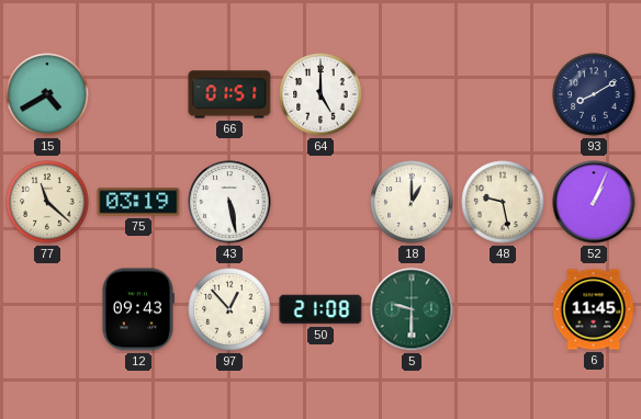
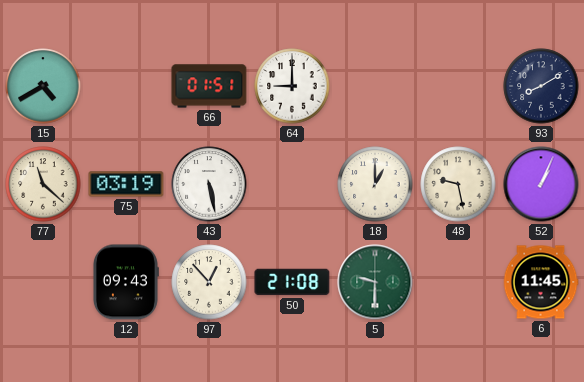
64: 5:00 -> 9:00
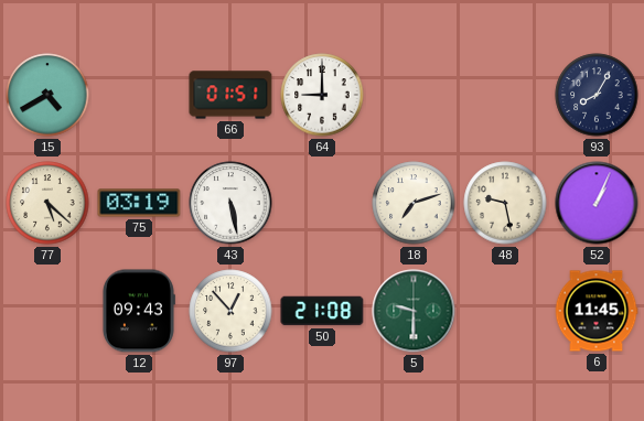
93: 8:10 -> 8:05
77: 11:22 -> 5:22
18: 1:00 -> 7:12
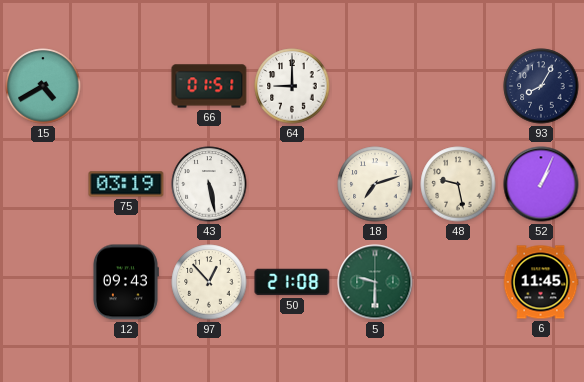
77: 5:22 -> none
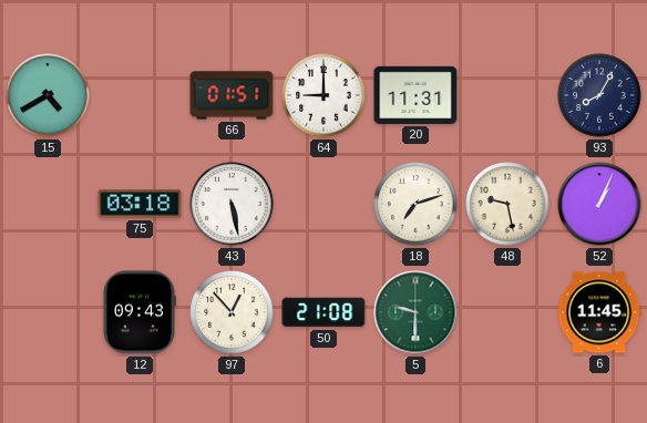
20: none -> 11:31
75: 03:19 -> 03:18
